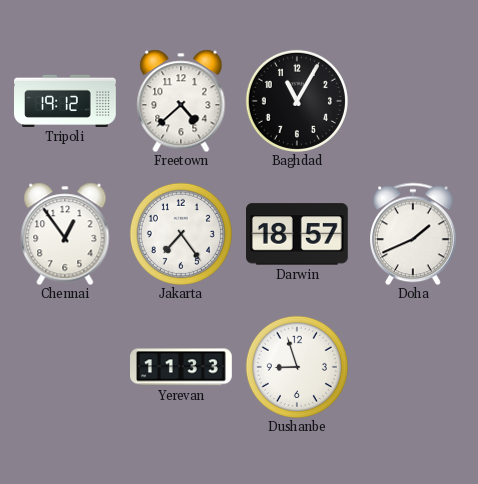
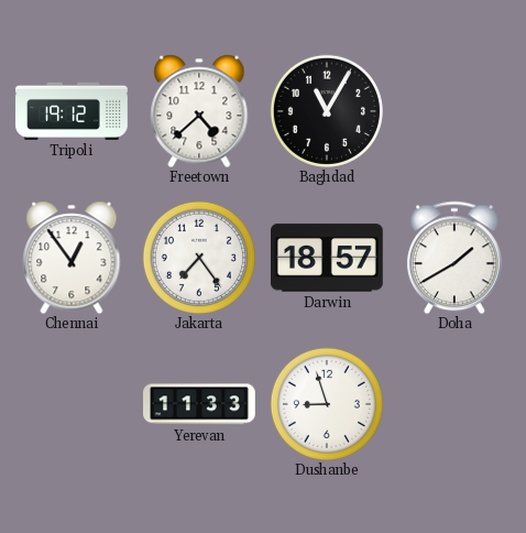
Doha: 1:41 -> 1:40
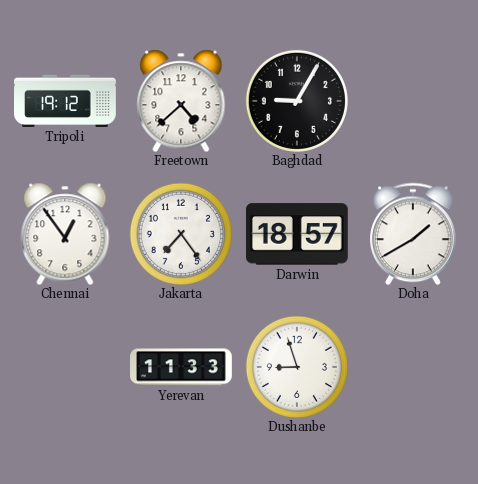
Baghdad: 11:05 -> 9:05
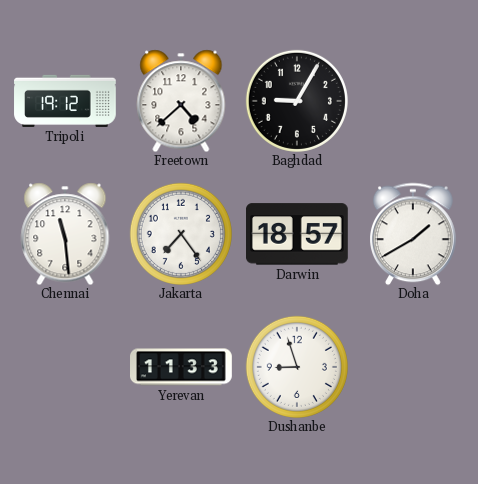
Chennai: 12:54 -> 11:29
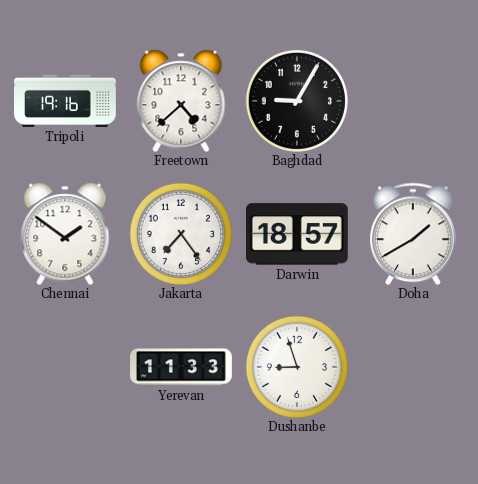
Tripoli: 19:12 -> 19:16
Chennai: 11:29 -> 1:51
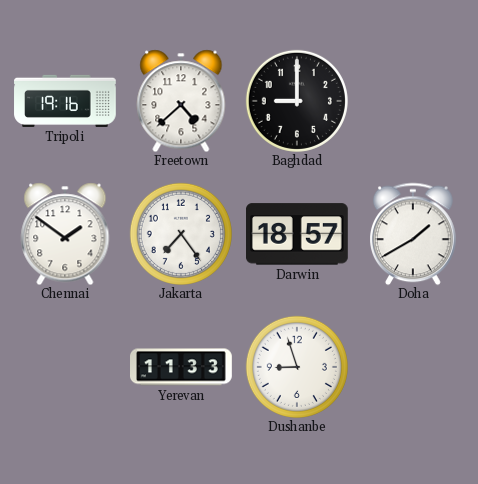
Baghdad: 9:05 -> 9:00
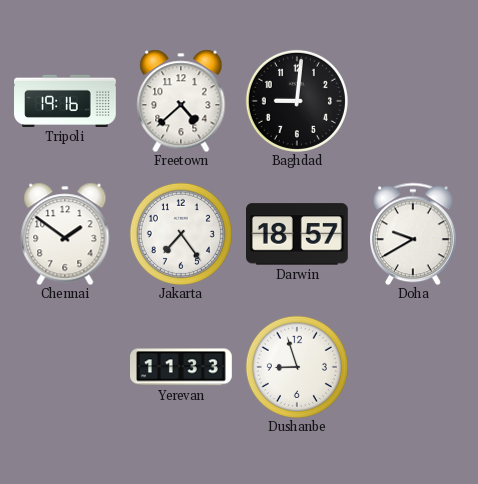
Baghdad: 9:00 -> 9:01
Doha: 1:40 -> 9:40
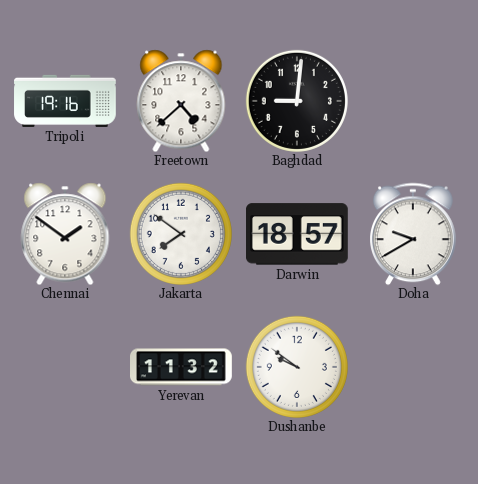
Jakarta: 7:24 -> 7:51
Yerevan: 11:33 -> 11:32
Dushanbe: 8:57 -> 9:51
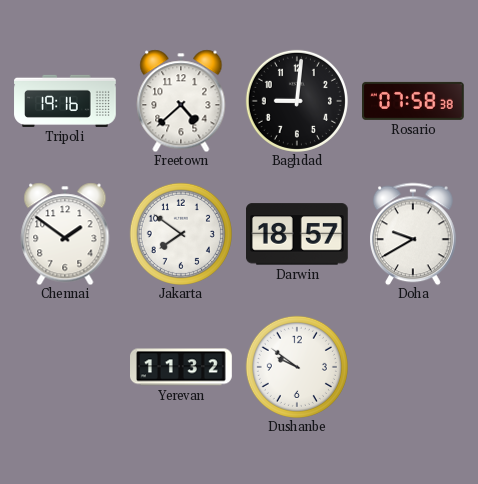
Rosario: none -> 07:58
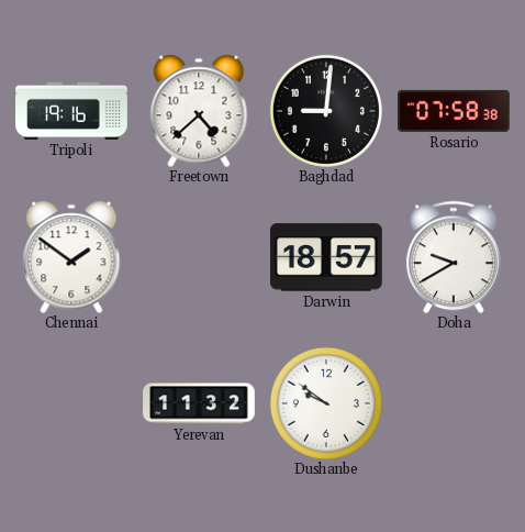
Jakarta: 7:51 -> none
